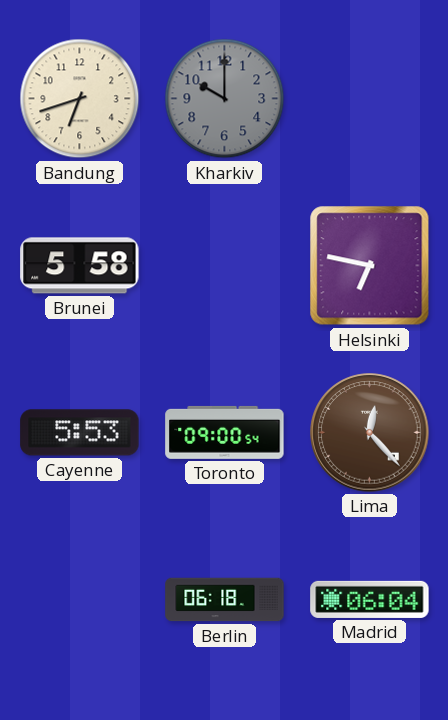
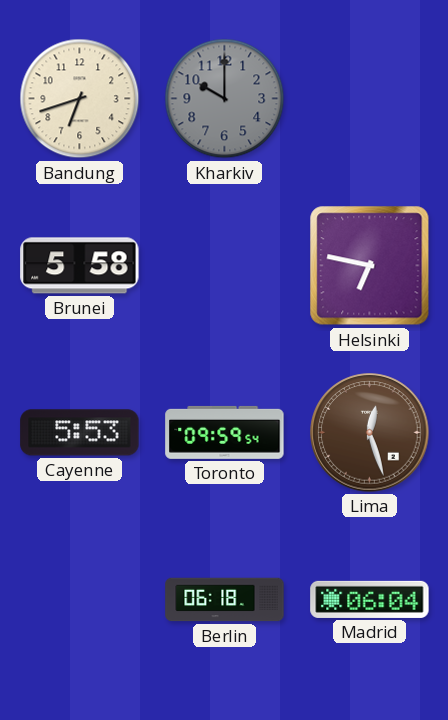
Toronto: 09:00 -> 09:59
Lima: 12:23 -> 12:27
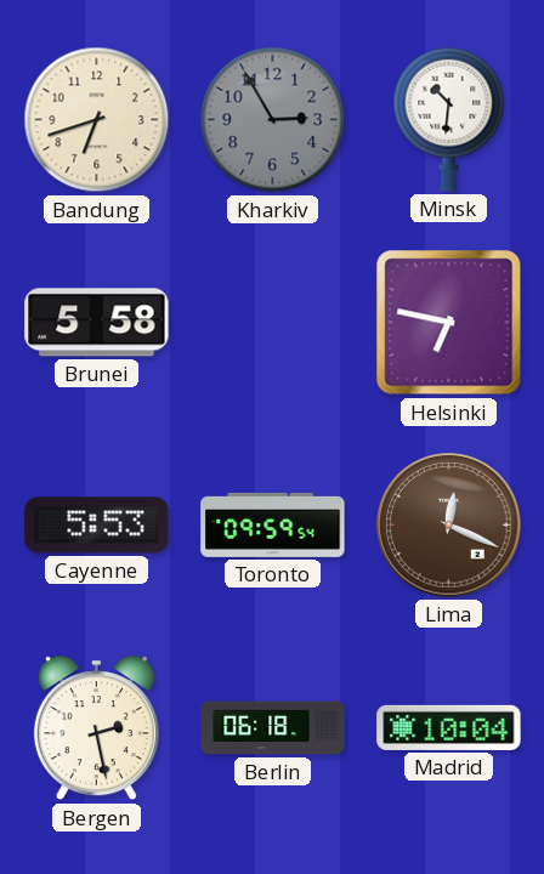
Kharkiv: 10:00 -> 2:55
Minsk: none -> 10:31
Lima: 12:27 -> 12:19
Bergen: none -> 2:28
Madrid: 06:04 -> 10:04
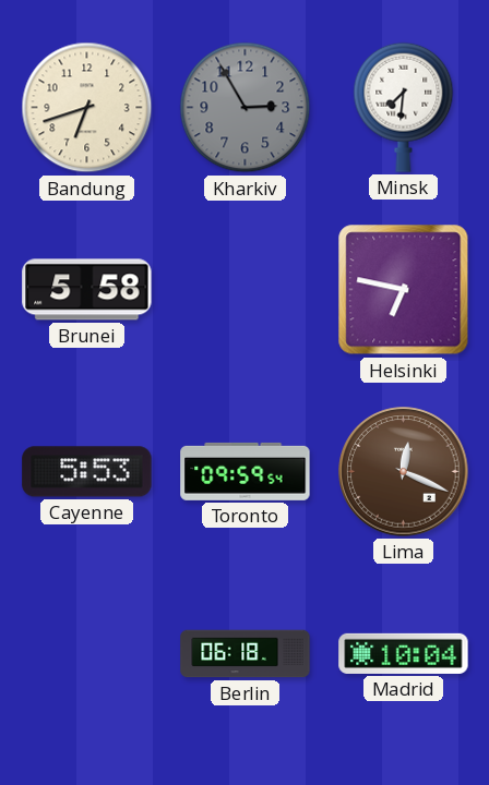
Minsk: 10:31 -> 7:31
Bergen: 2:28 -> none
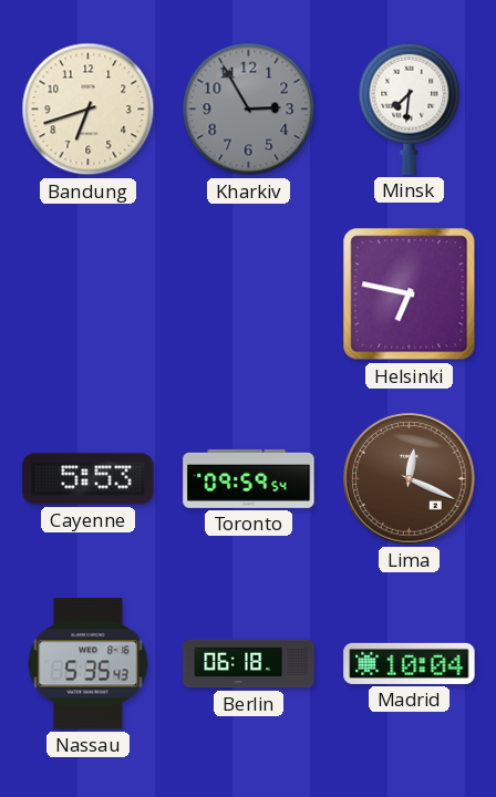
Brunei: 5:58 -> none
Nassau: none -> 5:35
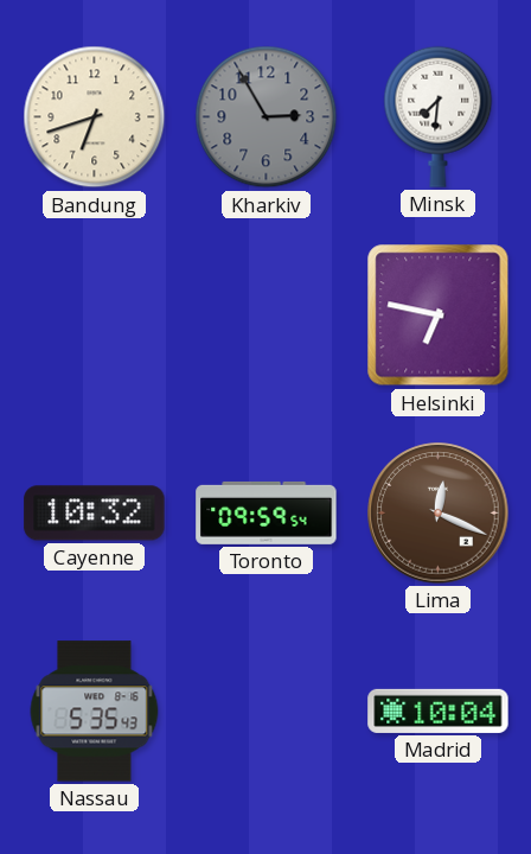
Cayenne: 5:53 -> 10:32
Berlin: 06:18 -> none
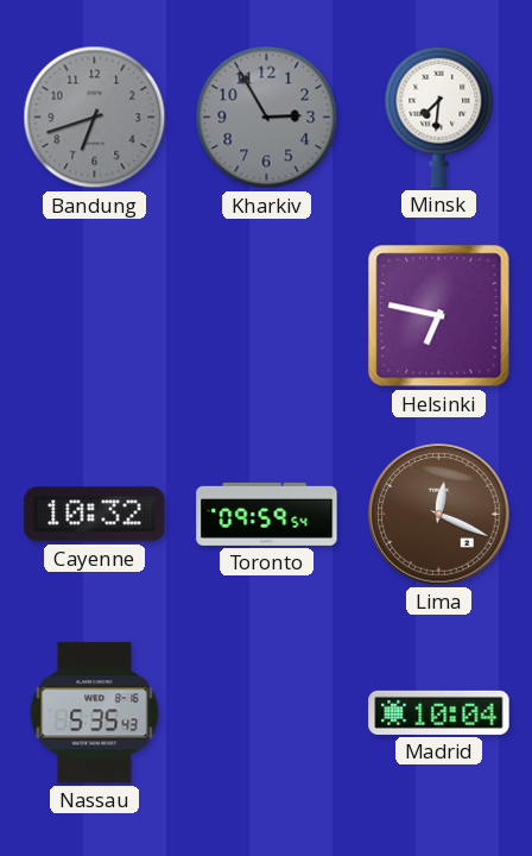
Bandung dial: cream -> grey
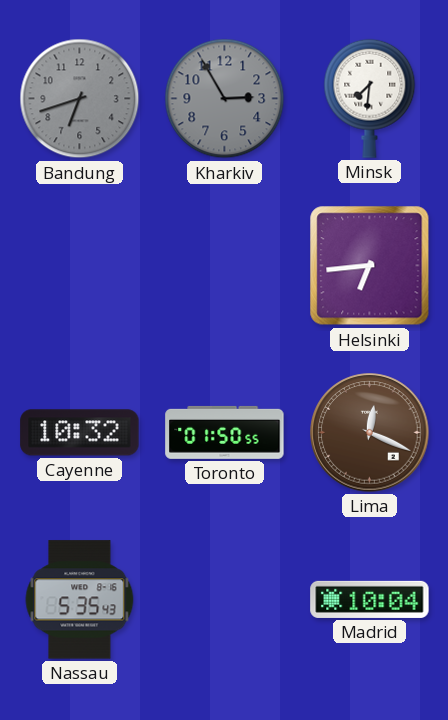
Helsinki: 6:47 -> 6:44
Toronto: 09:59 -> 01:50
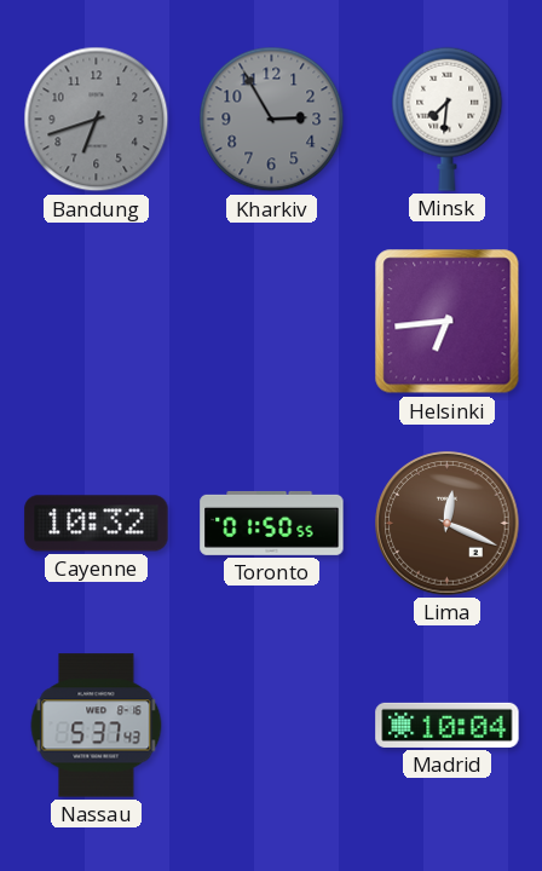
Nassau: 5:35 -> 5:37
